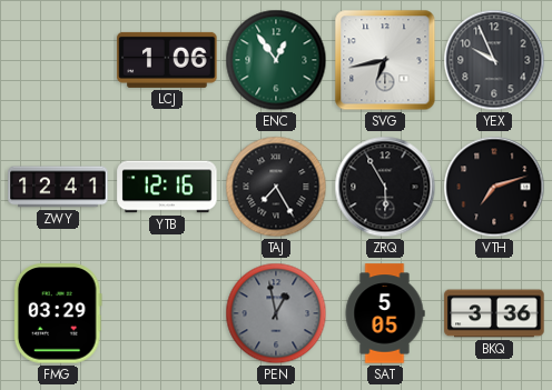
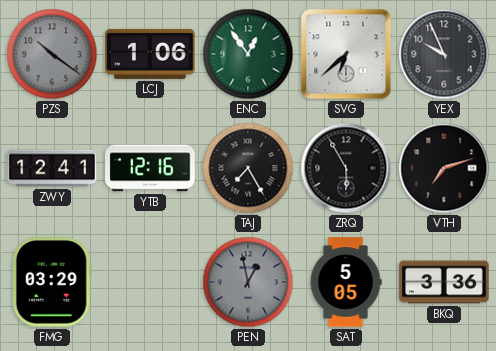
PZS: none -> 10:21
SVG: 6:43 -> 6:38
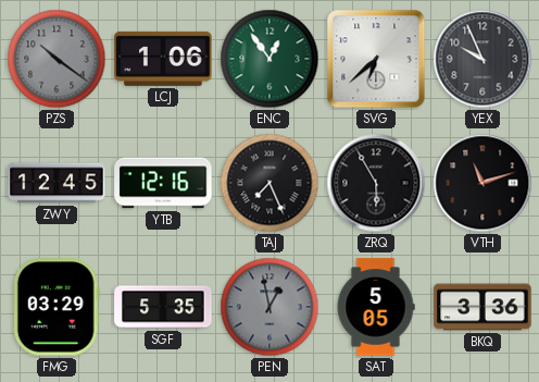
ZWY: 12:41 -> 12:45
TAJ: 7:25 -> 7:26
VTH: 7:12 -> 11:12
SGF: none -> 5:35
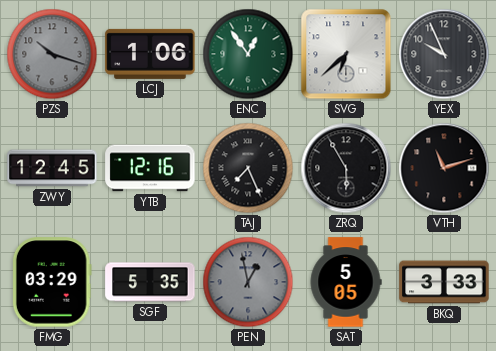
PZS: 10:21 -> 10:18
BKQ: 3:36 -> 3:33
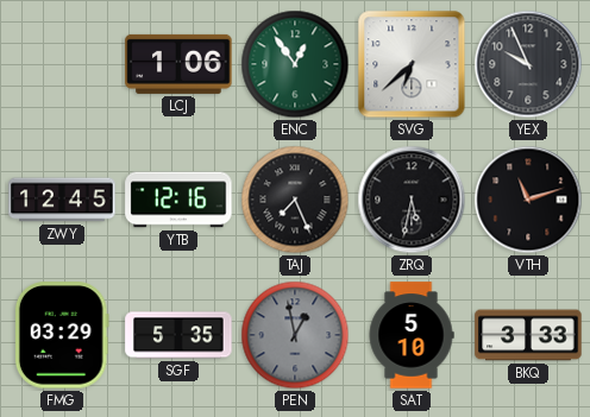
PZS: 10:18 -> none
ZRQ: 5:55 -> 5:32
SAT: 5:05 -> 5:10
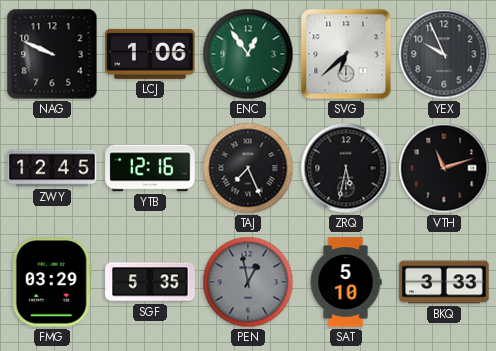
NAG: none -> 9:49
